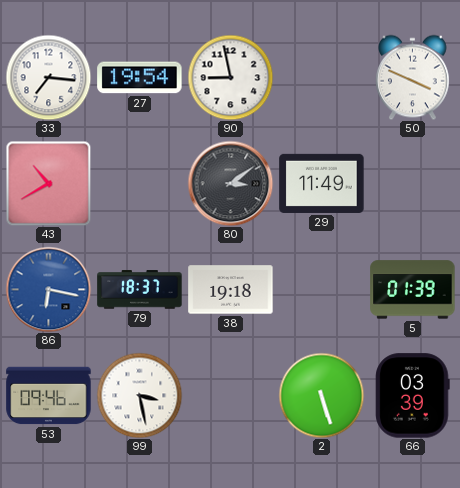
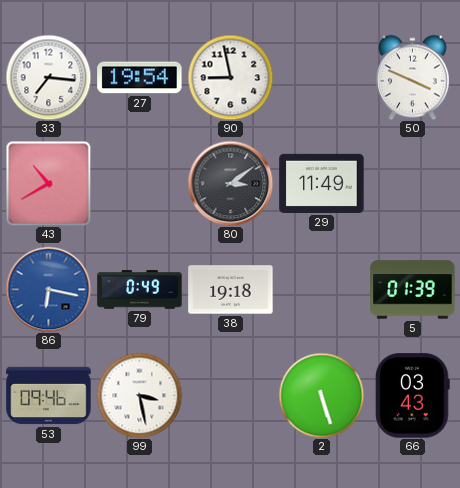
79: 18:37 -> 0:49
66: 03:39 -> 03:43
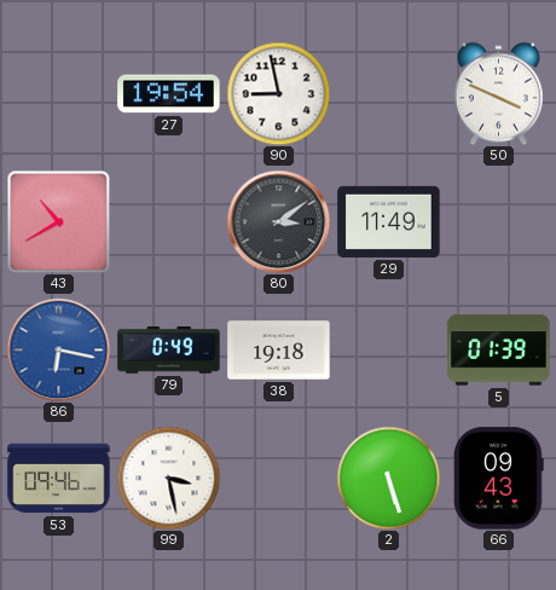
33: 7:16 -> none
66: 03:43 -> 09:43
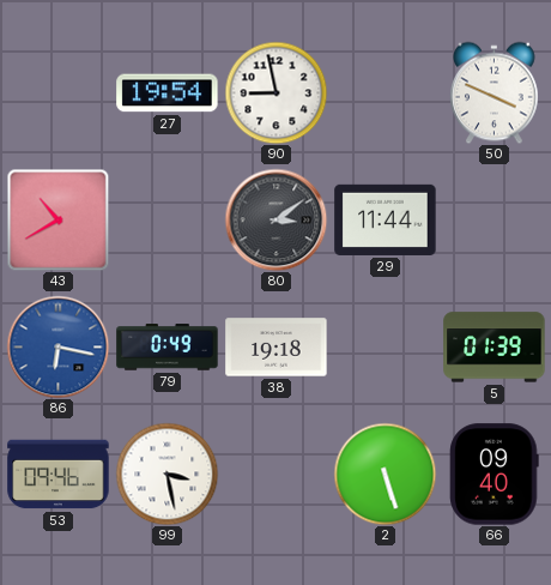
29: 11:49 -> 11:44
66: 09:43 -> 09:40
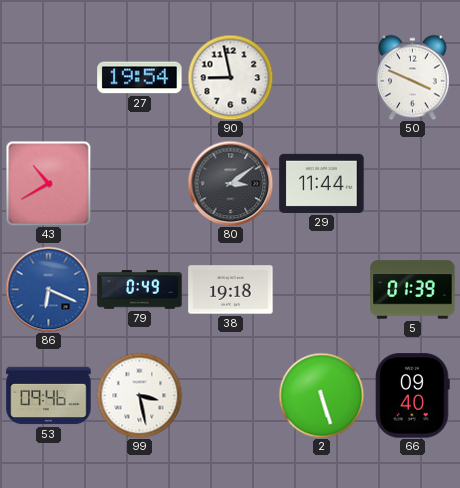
86: 6:17 -> 6:19
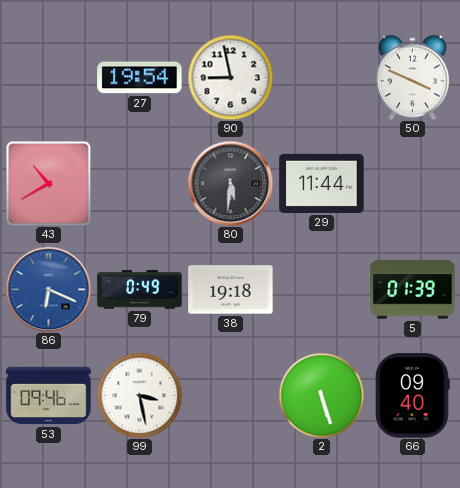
80: 3:09 -> 5:31
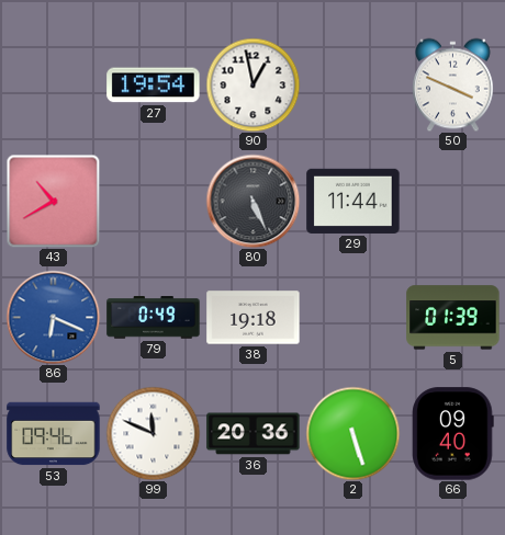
90: 8:58 -> 12:58
80: 5:31 -> 5:26
99: 3:28 -> 11:49
36: none -> 20:36
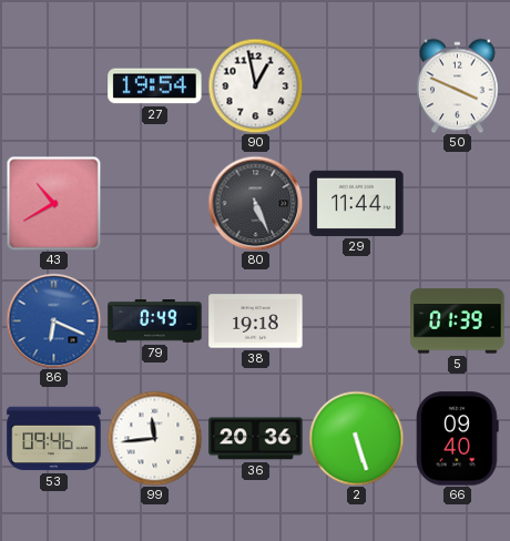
99: 11:49 -> 11:44
